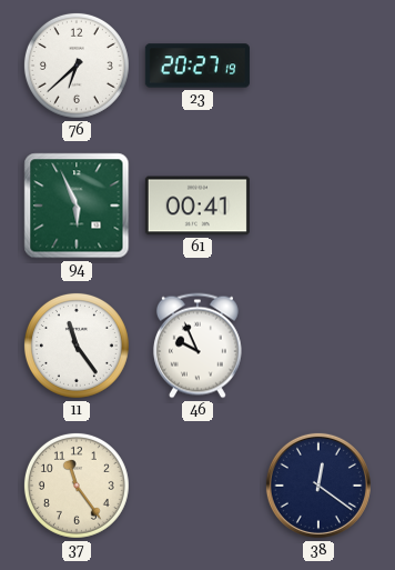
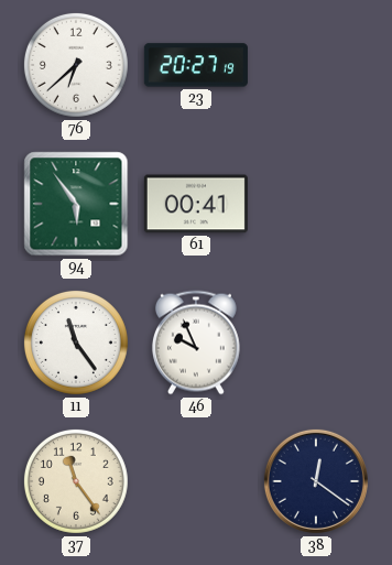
94: 5:56 -> 5:54
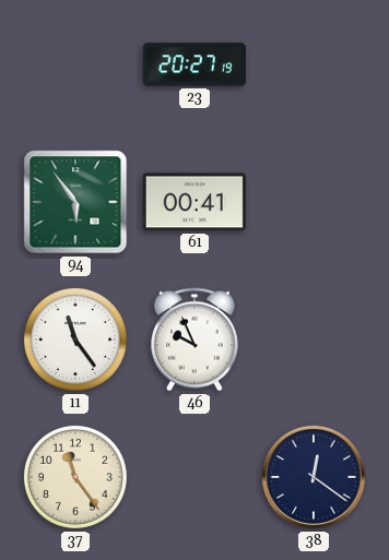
76: 6:38 -> none
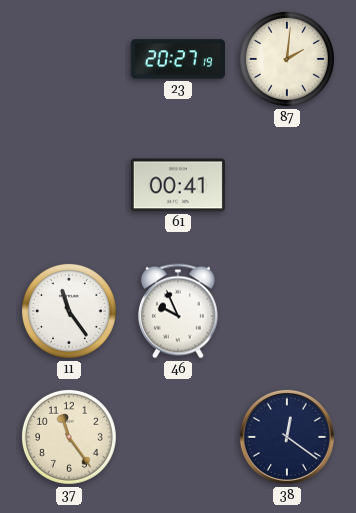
87: none -> 2:01
94: 5:54 -> none
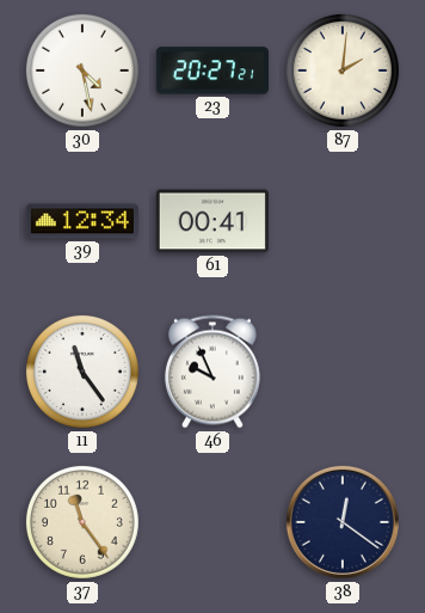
30: none -> 4:28
23: 20:27:19 -> 20:27:21
39: none -> 12:34
